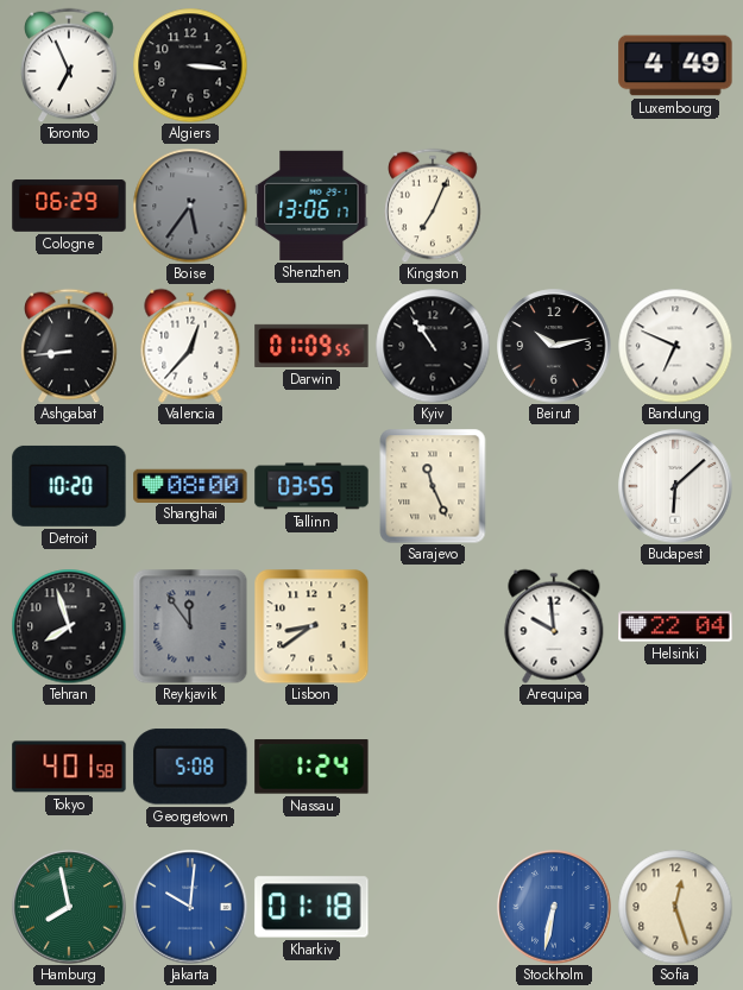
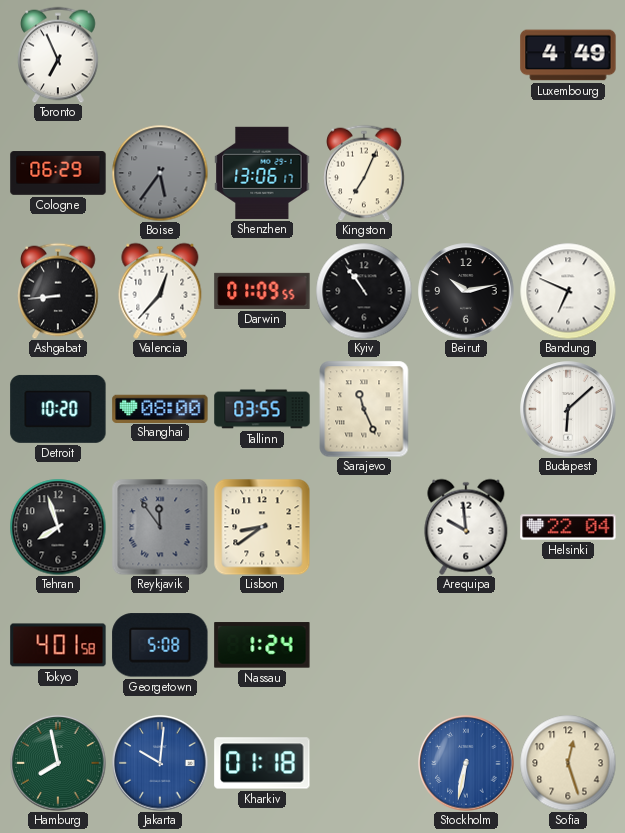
Algiers: 3:16 -> none
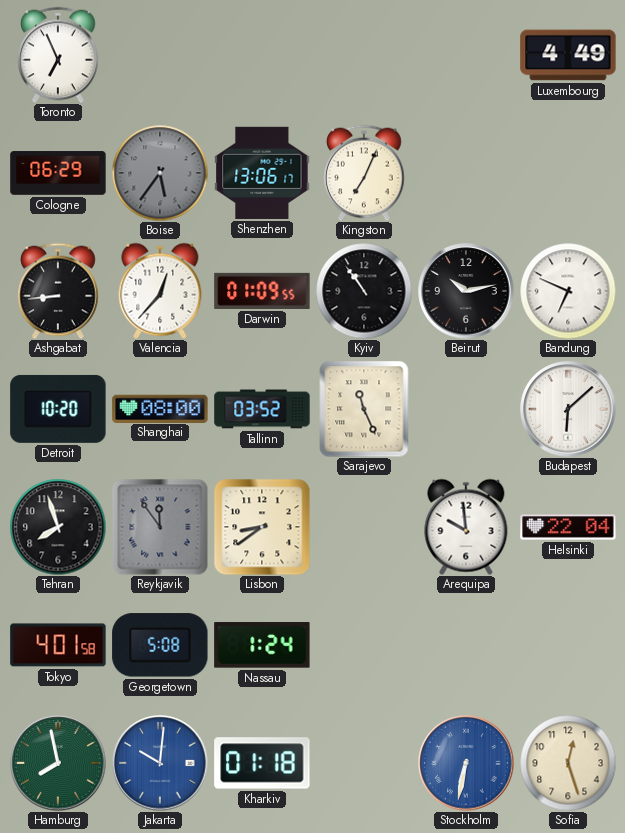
Tallinn: 03:55 -> 03:52
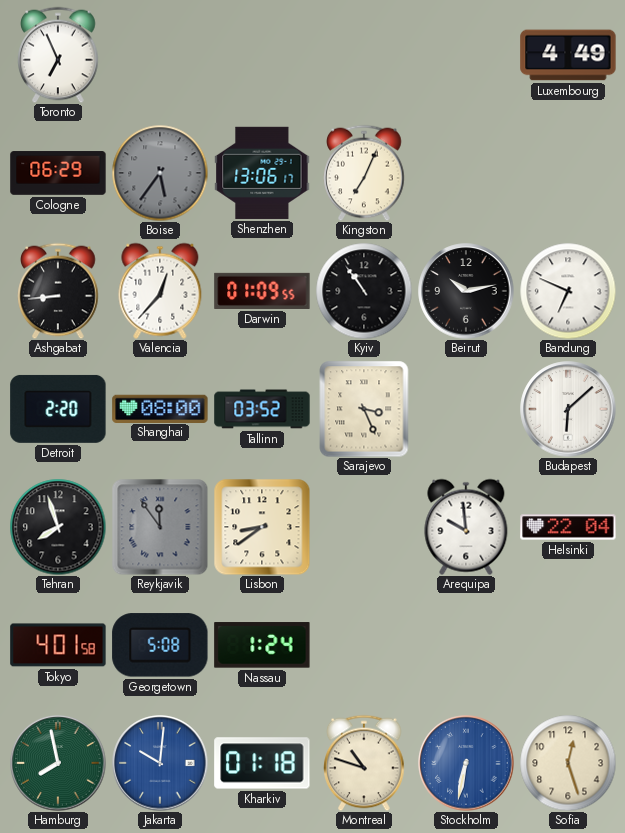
Detroit: 10:20 -> 2:20
Sarajevo: 11:26 -> 3:26
Montreal: none -> 10:48
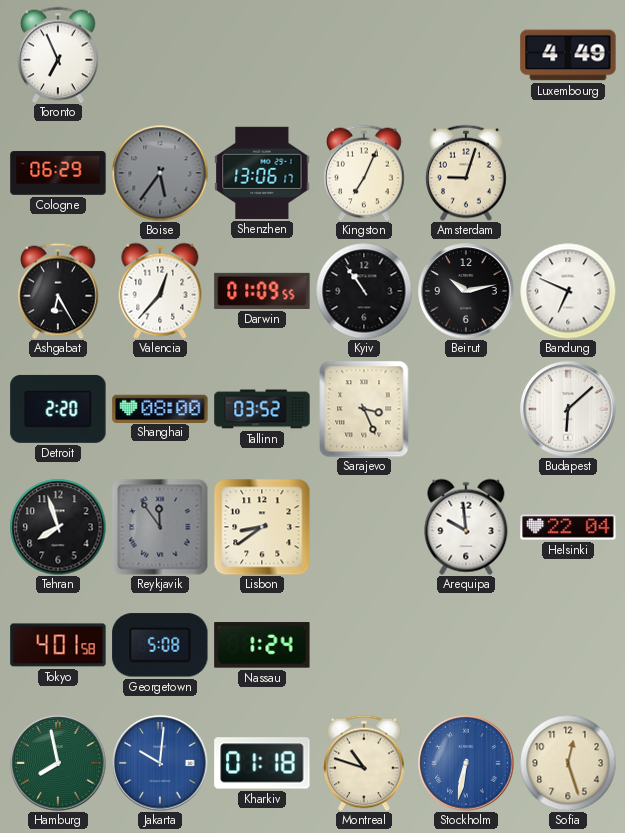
Amsterdam: none -> 9:03
Ashgabat: 8:44 -> 6:25
